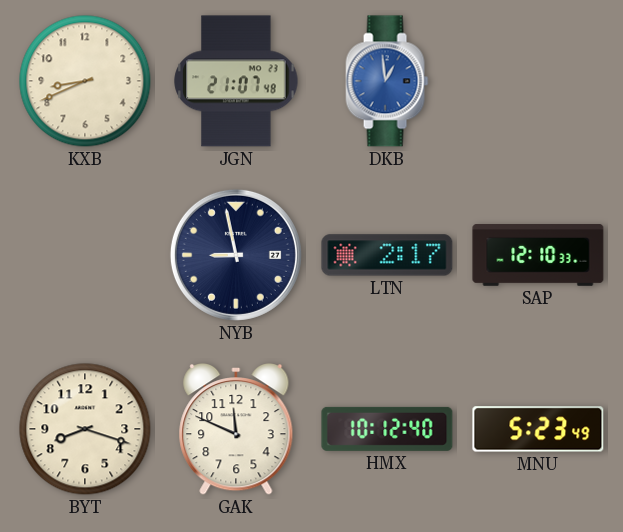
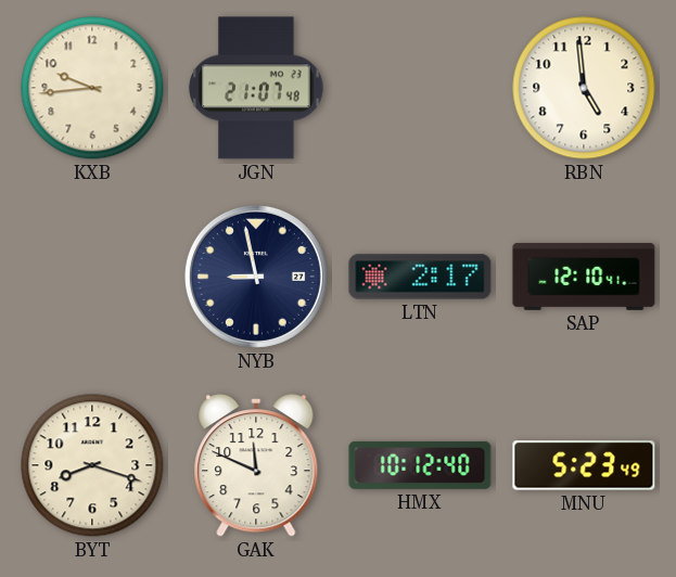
KXB: 8:41 -> 9:44
DKB: 12:59 -> none
RBN: none -> 4:59
SAP: 12:10:33 -> 12:10:41
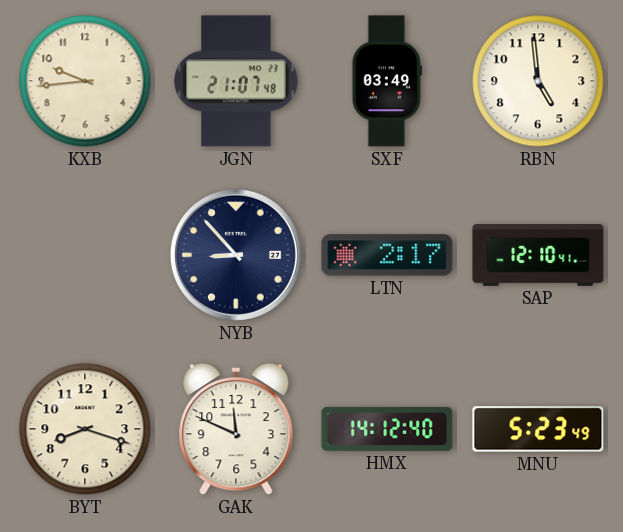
SXF: none -> 03:49
NYB: 8:58 -> 8:53
HMX: 10:12 -> 14:12
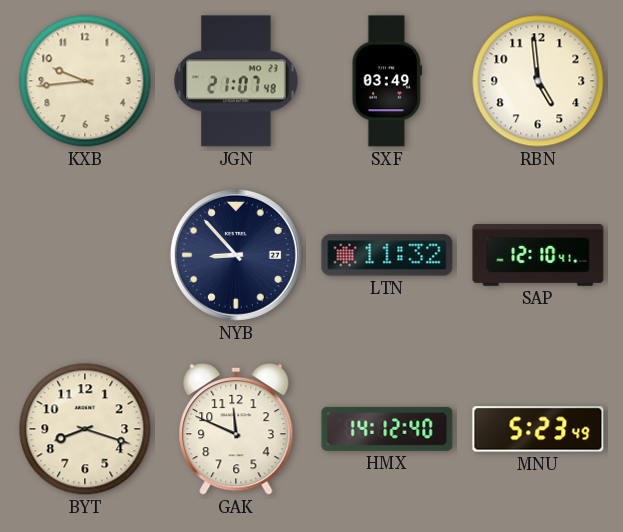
LTN: 2:17 -> 11:32
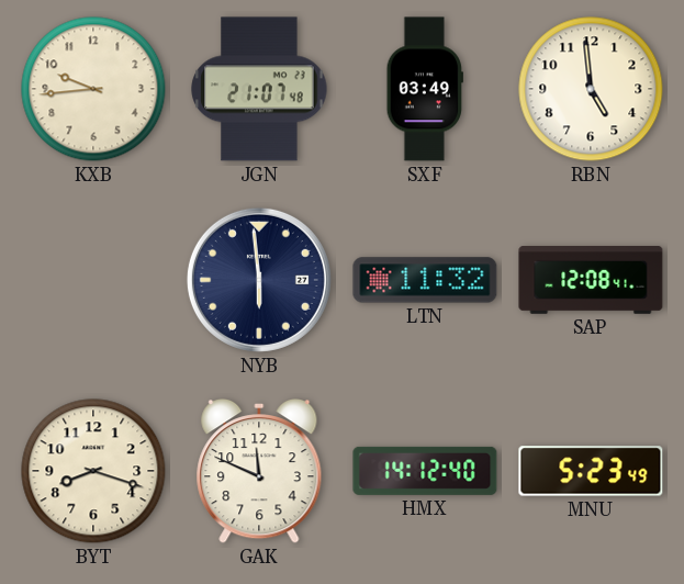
NYB: 8:53 -> 5:59
SAP: 12:10 -> 12:08
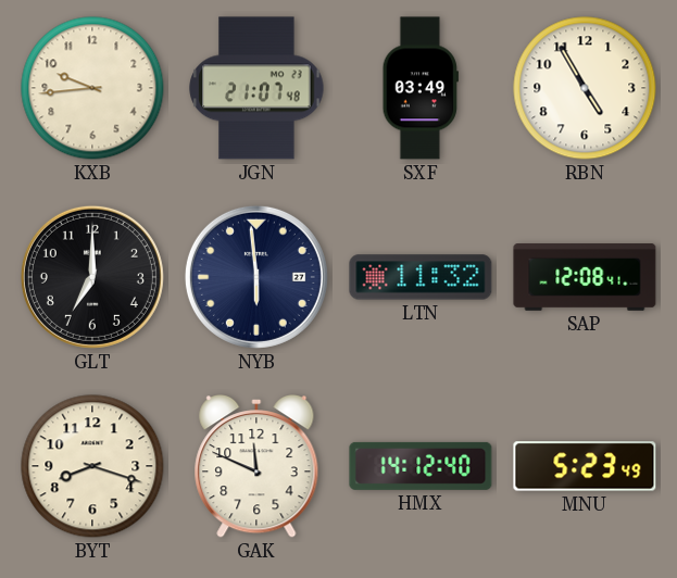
RBN: 4:59 -> 4:55
GLT: none -> 7:00
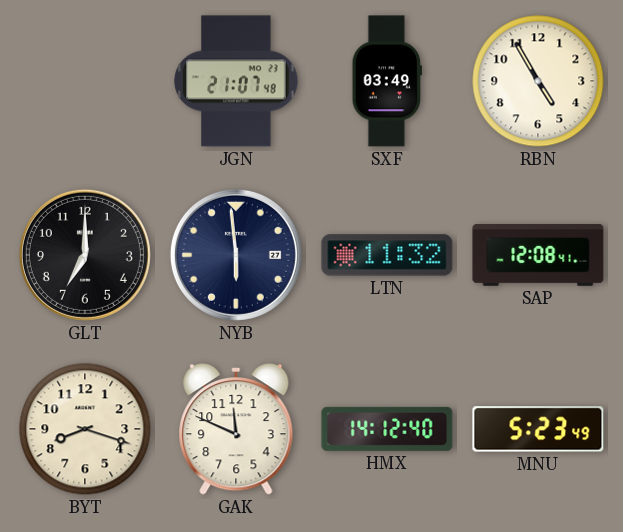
KXB: 9:44 -> none
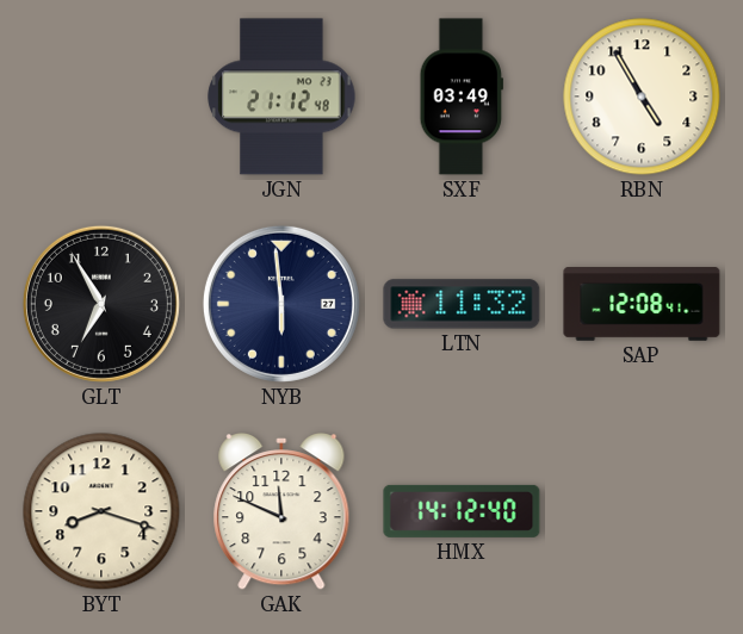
JGN: 21:07 -> 21:12
GLT: 7:00 -> 6:55
MNU: 5:23 -> none
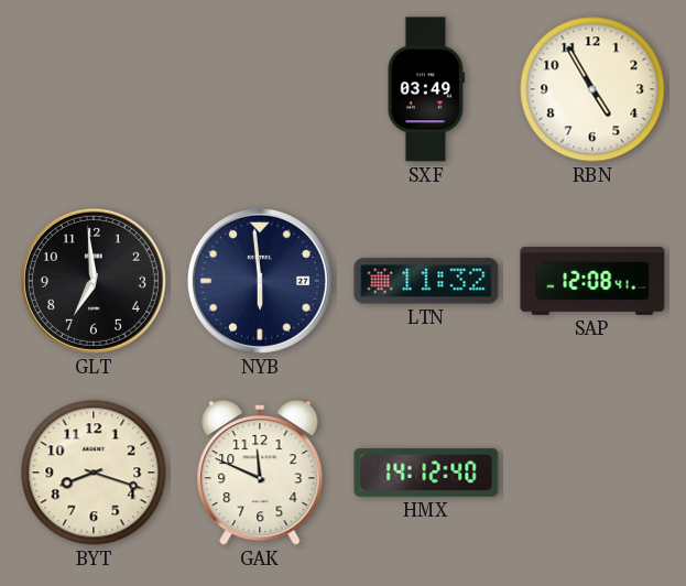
JGN: 21:12 -> none
GLT: 6:55 -> 6:59
